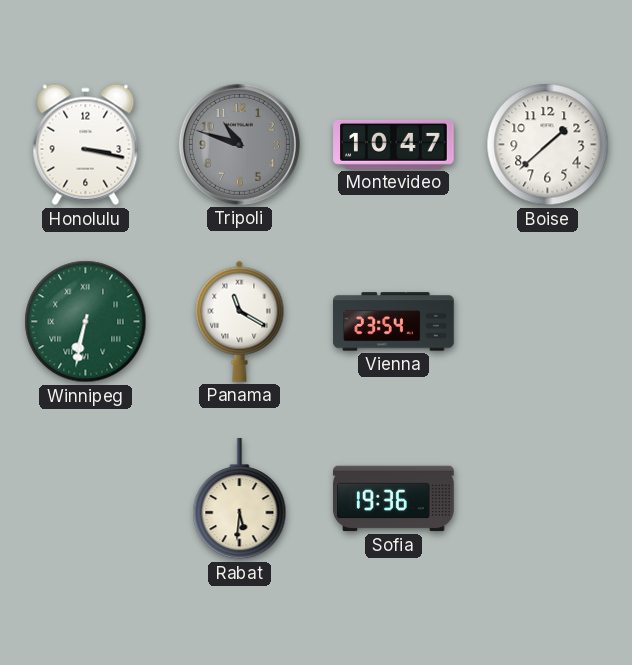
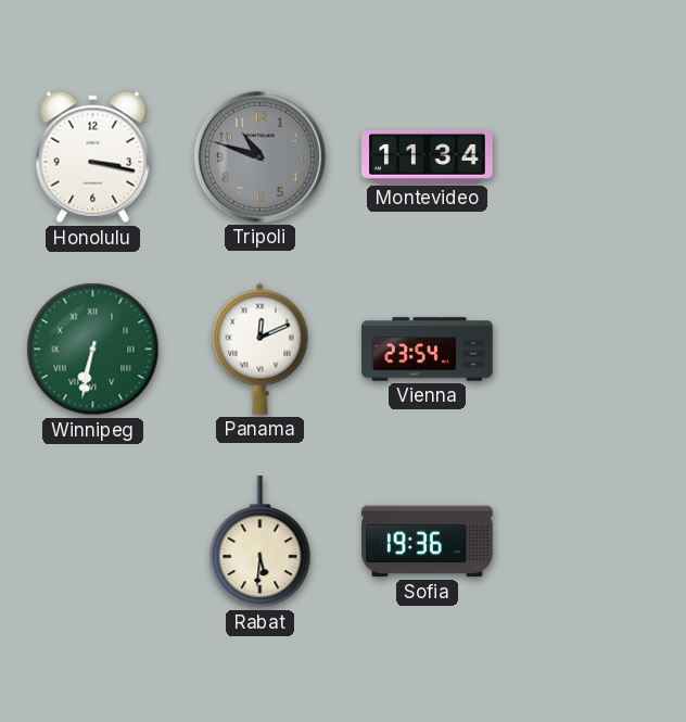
Montevideo: 10:47 -> 11:34
Boise: 1:38 -> none
Panama: 11:20 -> 12:11
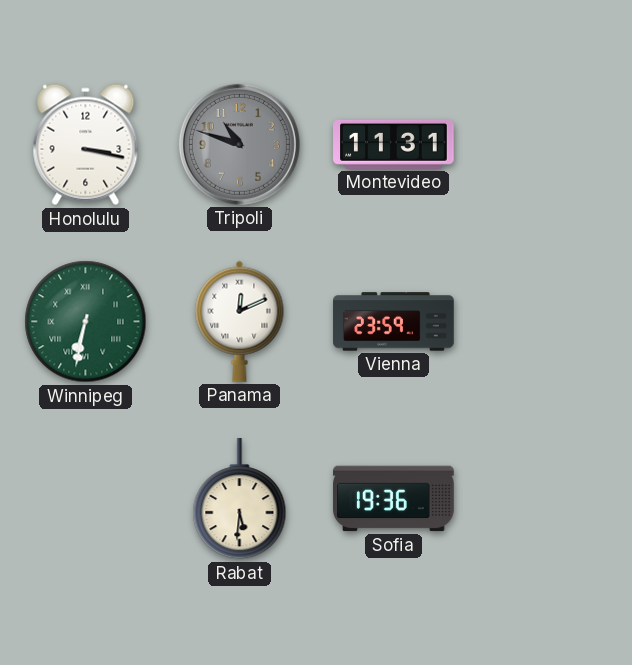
Montevideo: 11:34 -> 11:31
Vienna: 23:54 -> 23:59
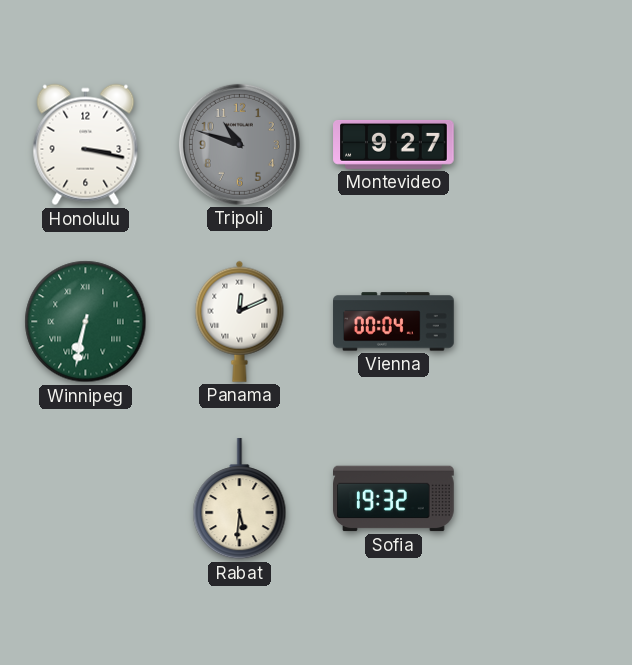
Montevideo: 11:31 -> 9:27
Vienna: 23:59 -> 00:04
Sofia: 19:36 -> 19:32
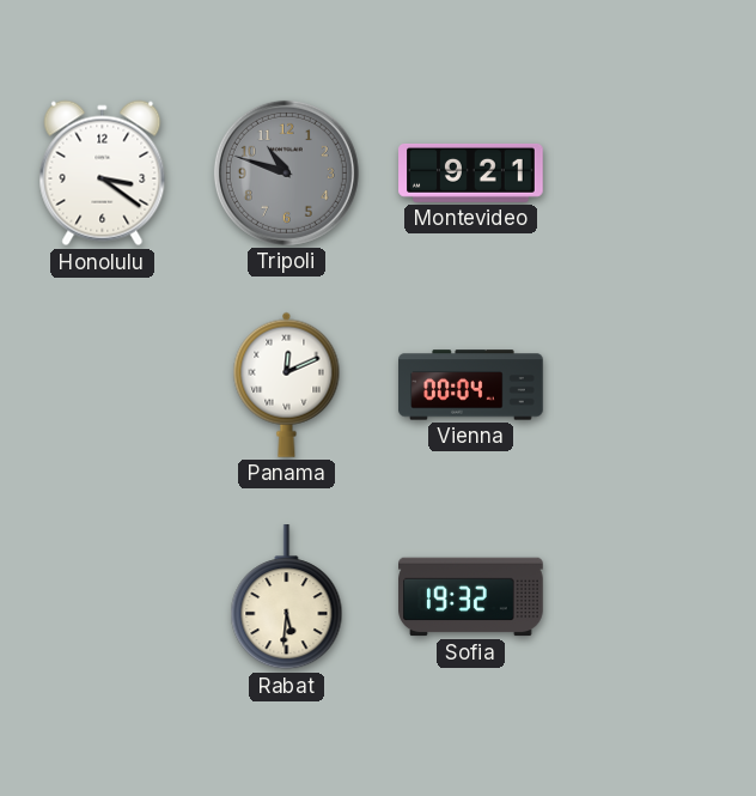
Honolulu: 3:17 -> 3:21
Montevideo: 9:27 -> 9:21
Winnipeg: 6:32 -> none
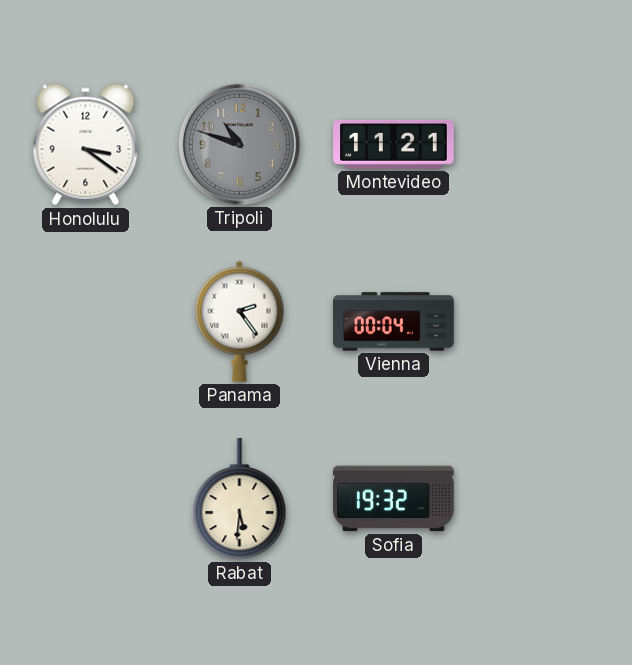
Montevideo: 9:21 -> 11:21
Panama: 12:11 -> 2:24
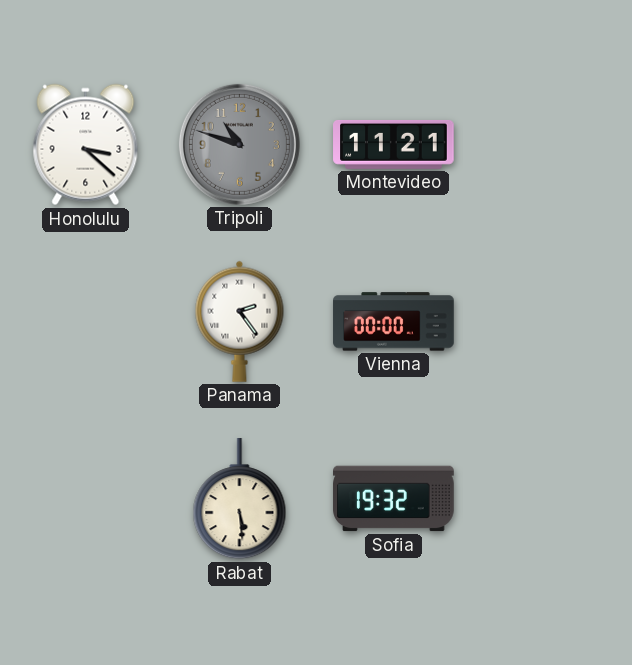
Honolulu: 3:21 -> 3:22
Vienna: 00:04 -> 00:00
Rabat: 5:31 -> 5:29
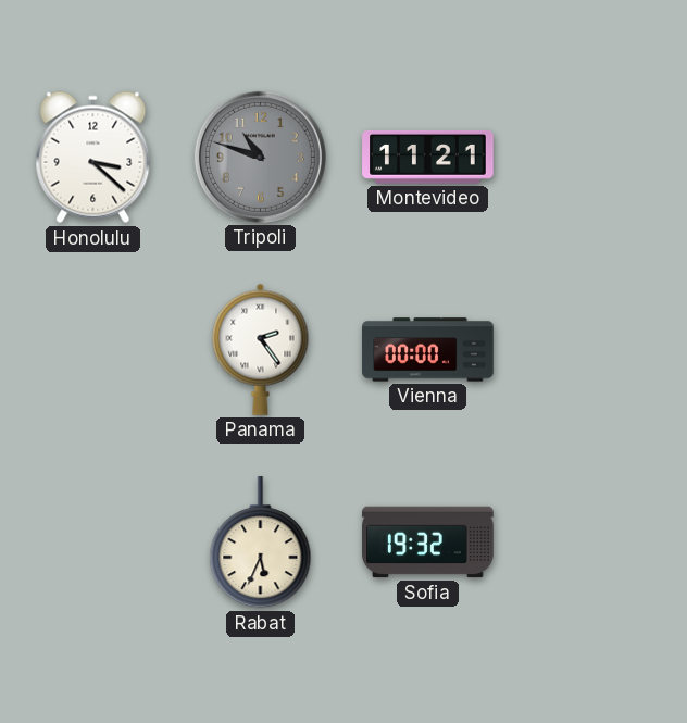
Rabat: 5:29 -> 5:34
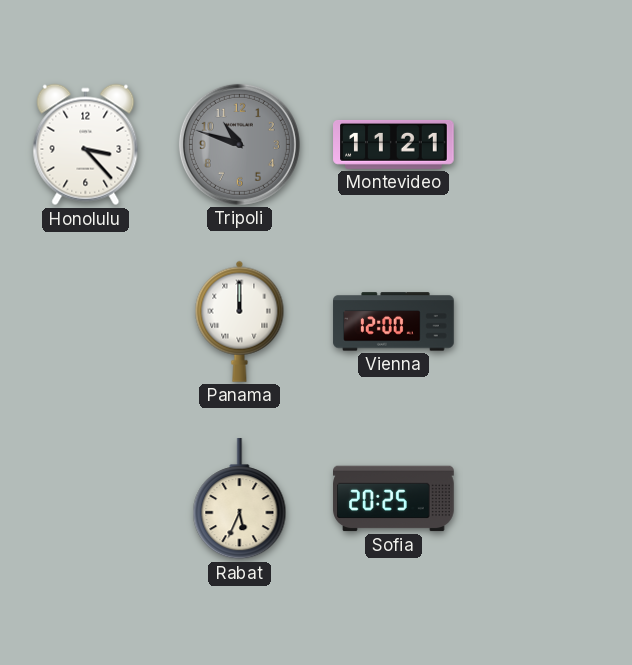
Honolulu: 3:22 -> 3:23
Panama: 2:24 -> 12:00
Vienna: 00:00 -> 12:00
Sofia: 19:32 -> 20:25
